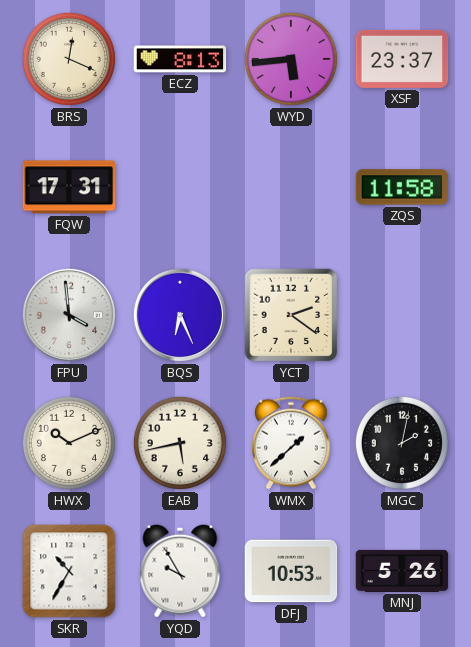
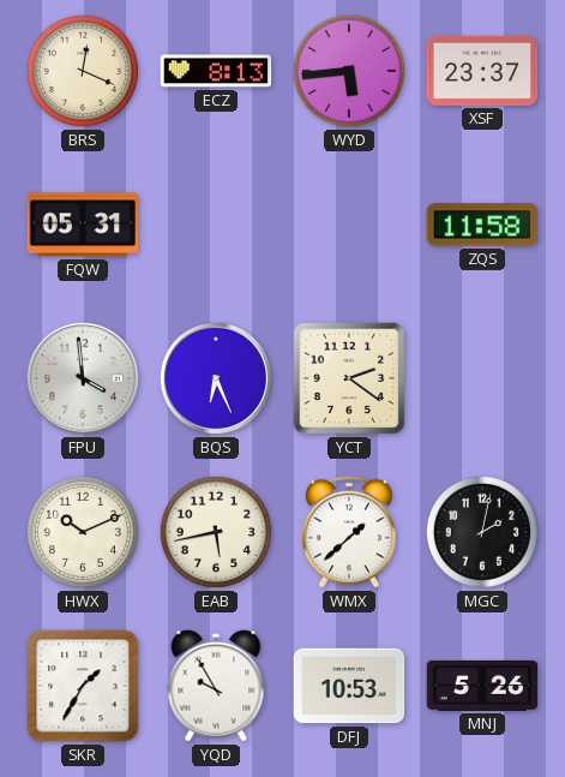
FQW: 17:31 -> 05:31
SKR: 10:35 -> 1:35
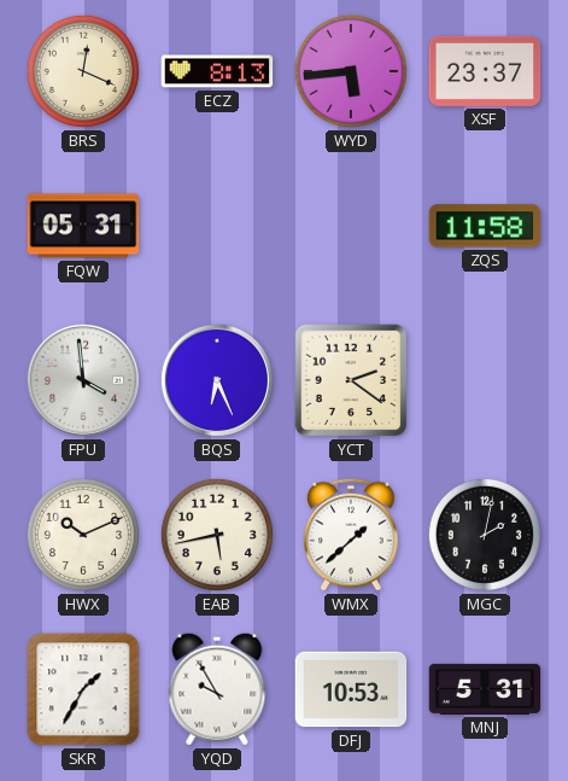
MNJ: 5:26 -> 5:31
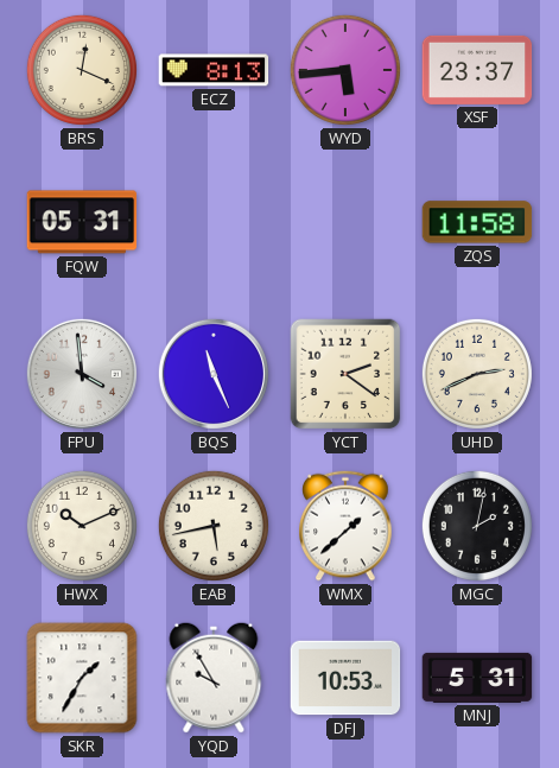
BQS: 6:26 -> 11:26
UHD: none -> 2:41
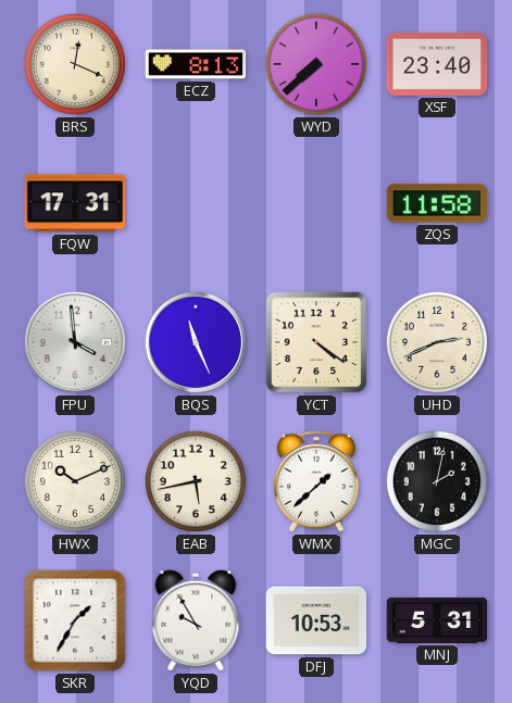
WYD: 5:44 -> 7:38
XSF: 23:37 -> 23:40
FQW: 05:31 -> 17:31
YCT: 2:21 -> 4:21
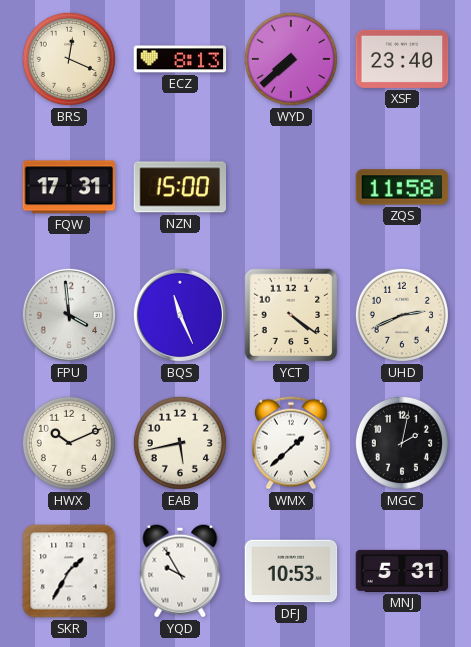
NZN: none -> 15:00
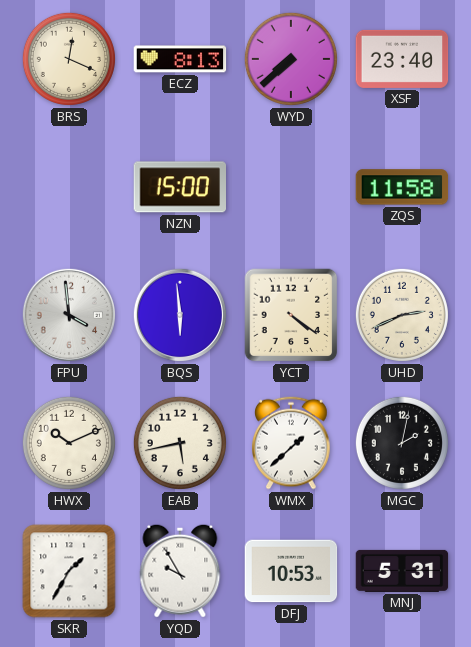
FQW: 17:31 -> none
BQS: 11:26 -> 5:59
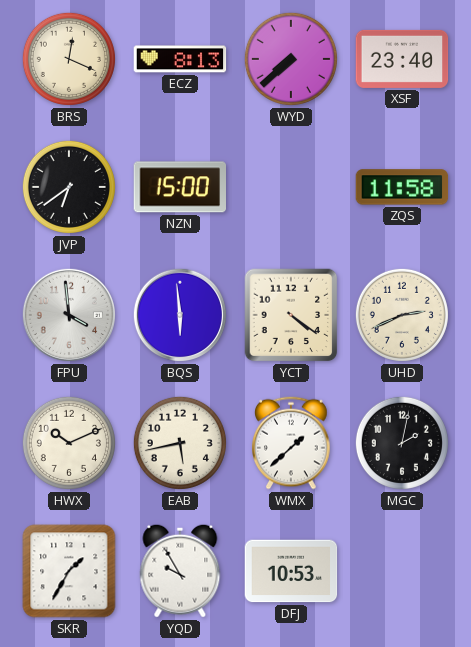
JVP: none -> 6:39
MNJ: 5:31 -> none
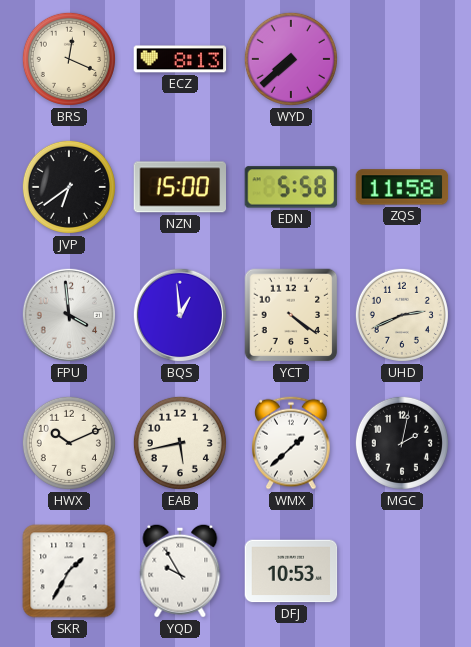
XSF: 23:40 -> none
EDN: none -> 5:58
BQS: 5:59 -> 12:59
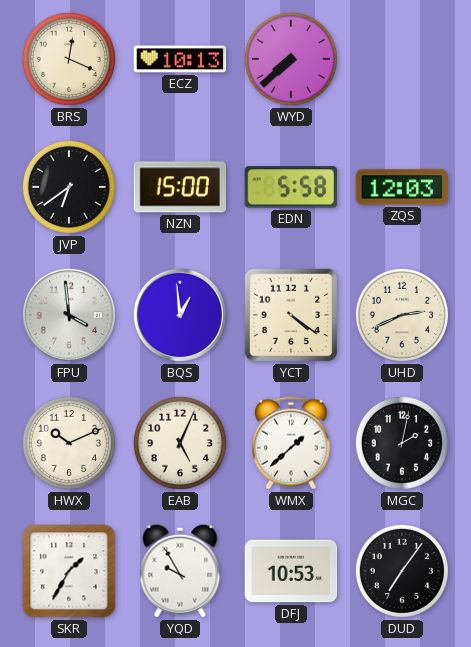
ECZ: 8:13 -> 10:13
ZQS: 11:58 -> 12:03
EAB: 5:43 -> 5:04
DUD: none -> 7:06
